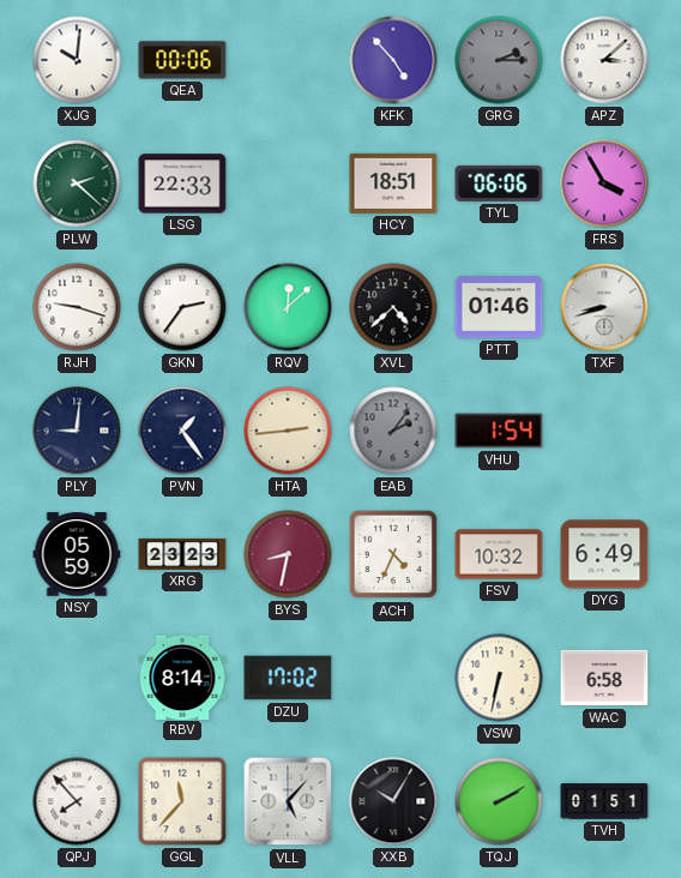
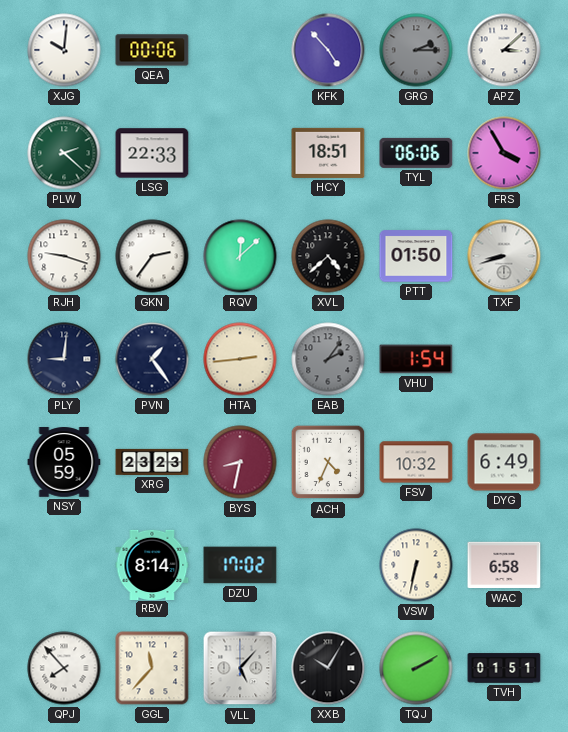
PTT: 01:46 -> 01:50
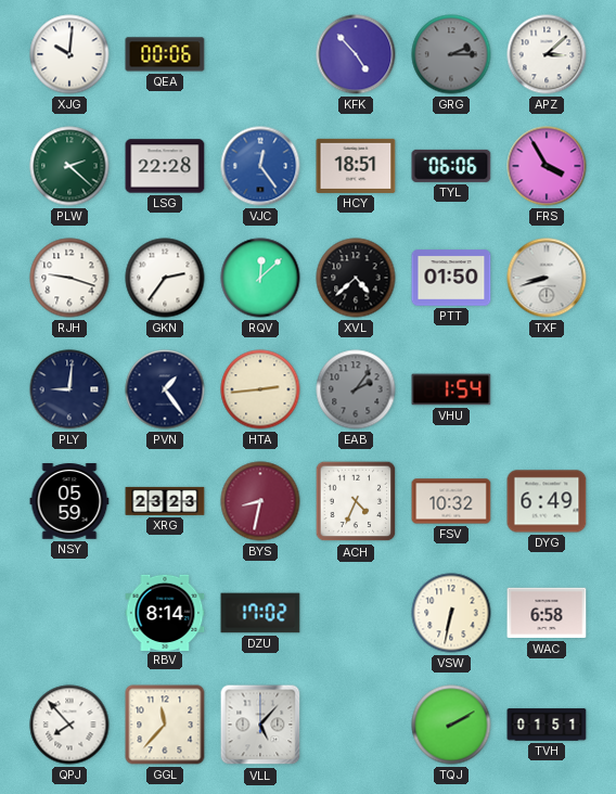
LSG: 22:33 -> 22:28
VJC: none -> 12:24
XXB: 10:05 -> none
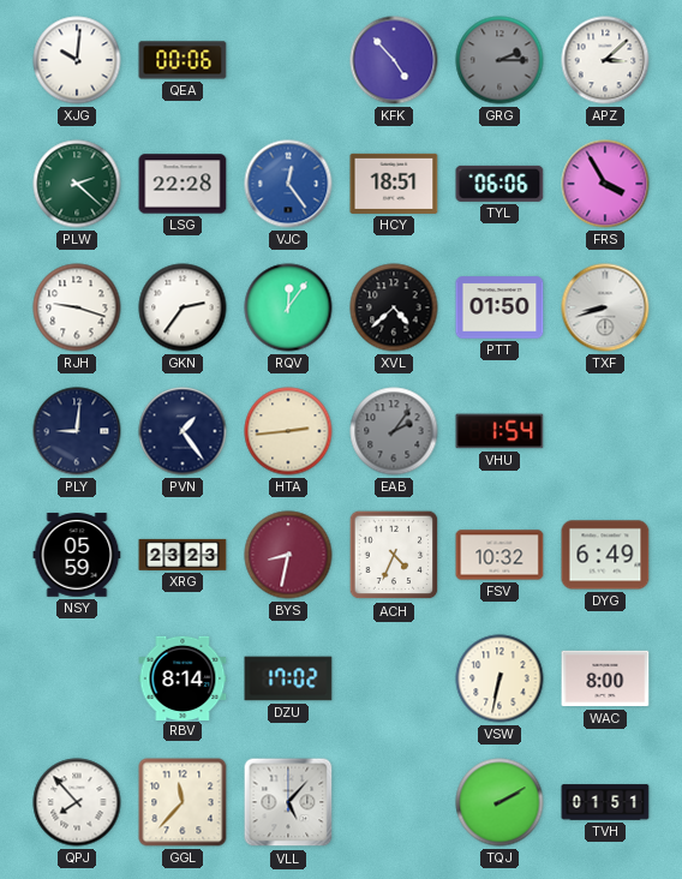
RQV: 12:08 -> 12:06
WAC: 6:58 -> 8:00
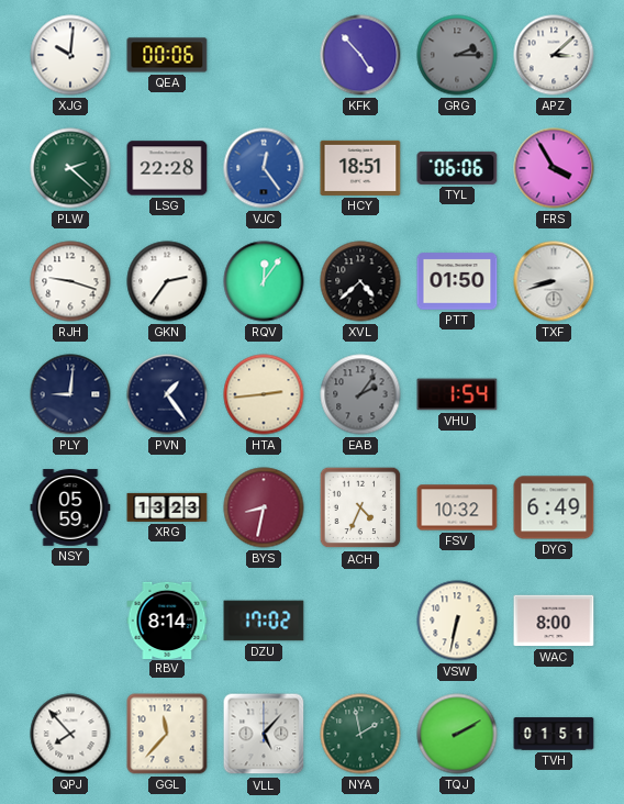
XRG: 23:23 -> 13:23
NYA: none -> 1:58
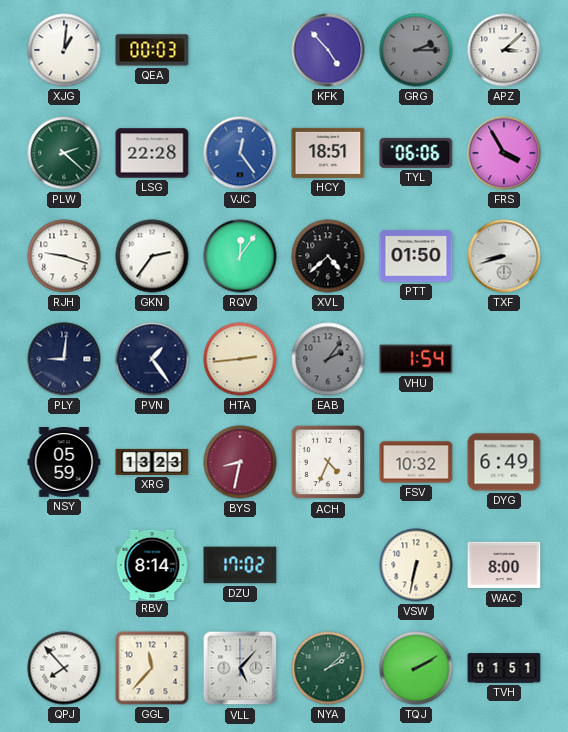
XJG: 10:01 -> 1:01
QEA: 00:06 -> 00:03
NYA: 1:58 -> 2:08
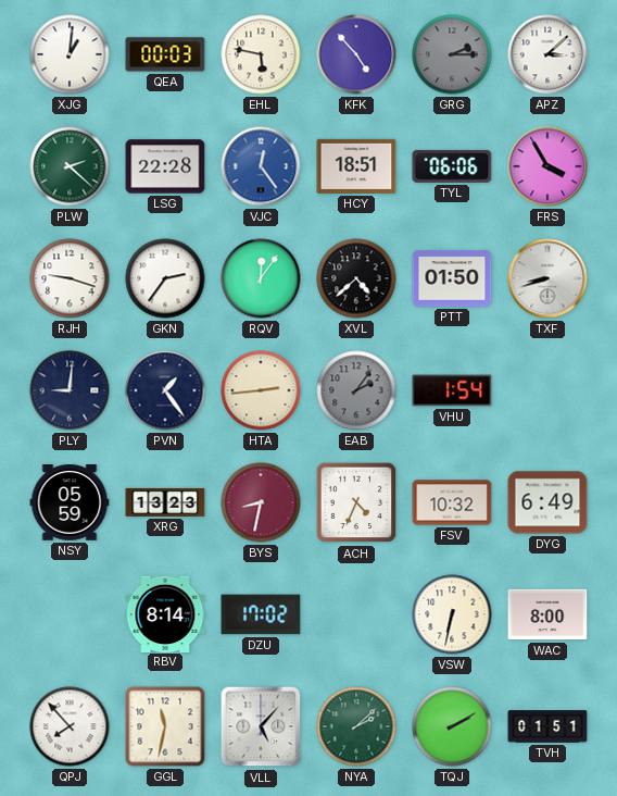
EHL: none -> 5:47
GGL: 11:37 -> 11:32
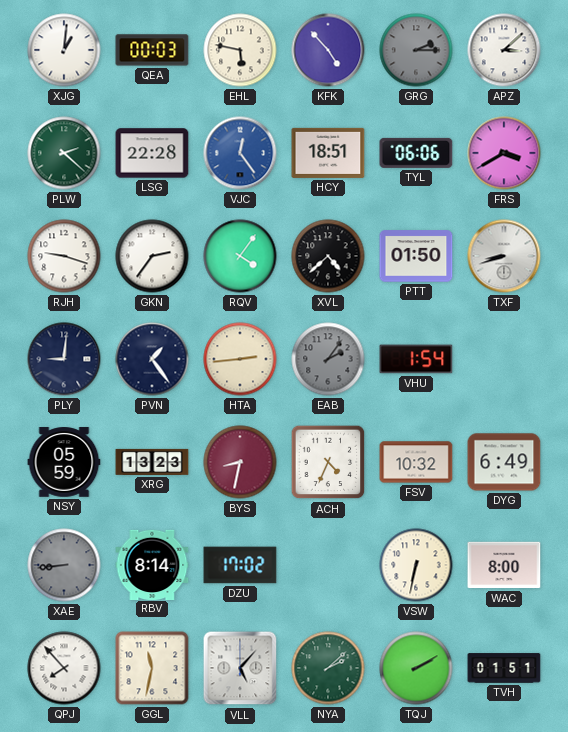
FRS: 3:55 -> 3:40
RQV: 12:06 -> 4:06
XAE: none -> 8:44
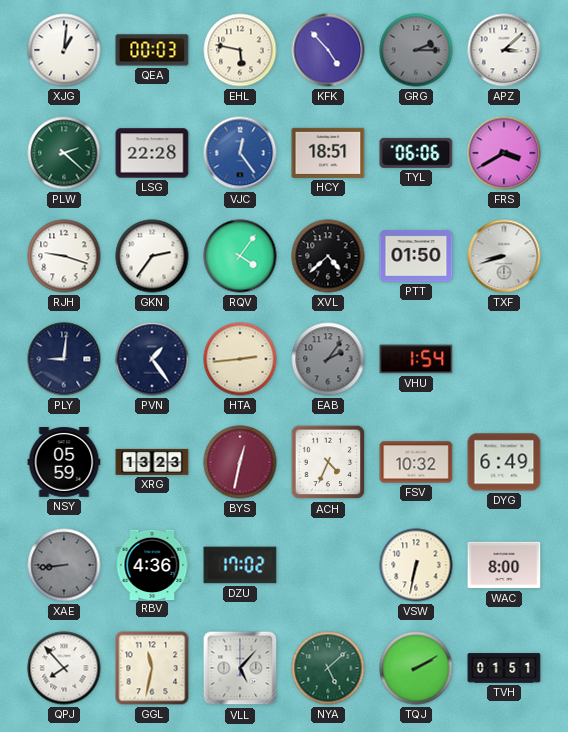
BYS: 8:32 -> 12:32
RBV: 8:14 -> 4:36
NYA: 2:08 -> 5:08
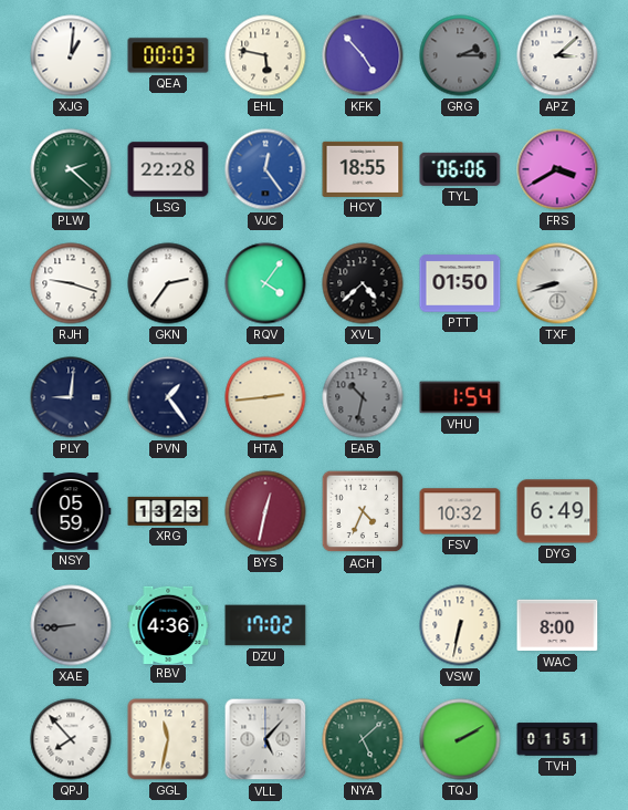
HCY: 18:51 -> 18:55
EAB: 2:06 -> 10:32
